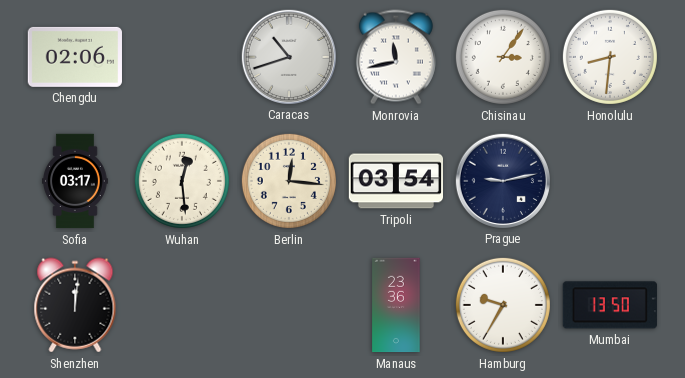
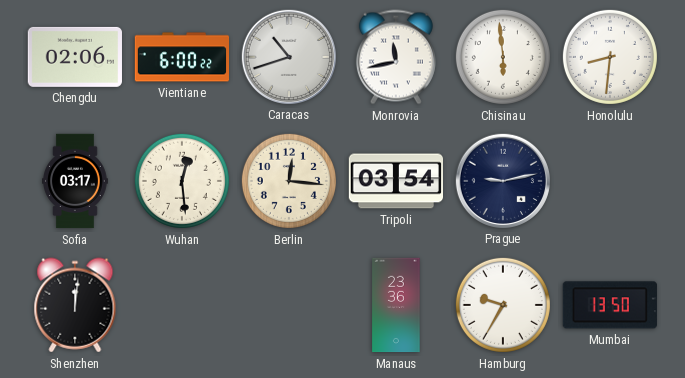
Vientiane: none -> 6:00
Chisinau: 3:06 -> 5:59
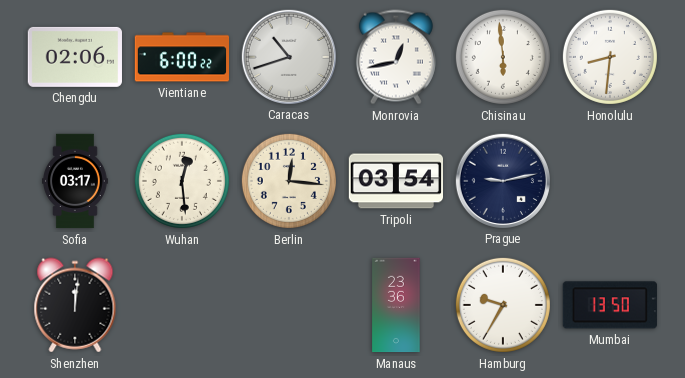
Monrovia: 11:43 -> 12:43
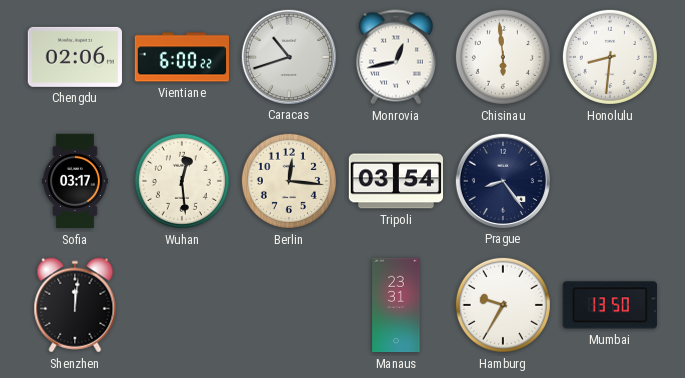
Prague: 9:13 -> 8:24
Manaus: 23:36 -> 23:31
